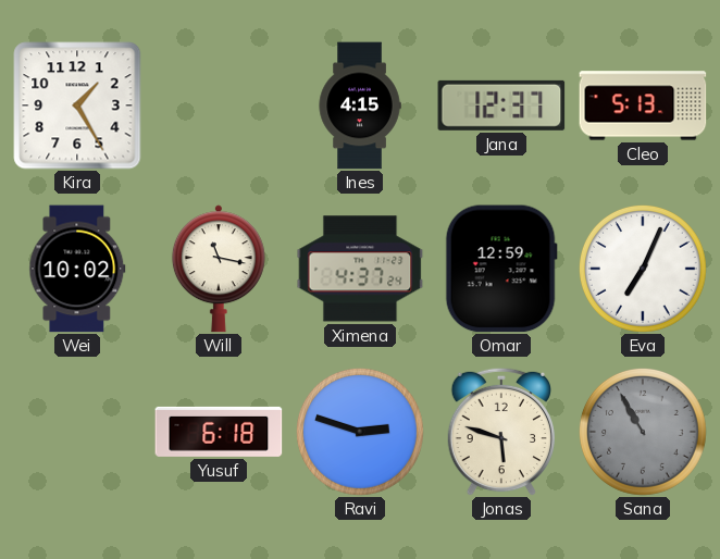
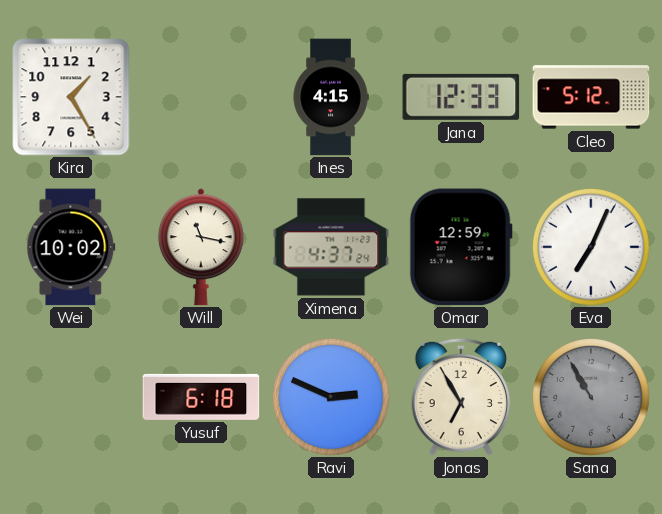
Jana: 12:37 -> 12:33
Cleo: 5:13 -> 5:12
Ravi: 2:48 -> 2:49
Jonas: 5:48 -> 6:55
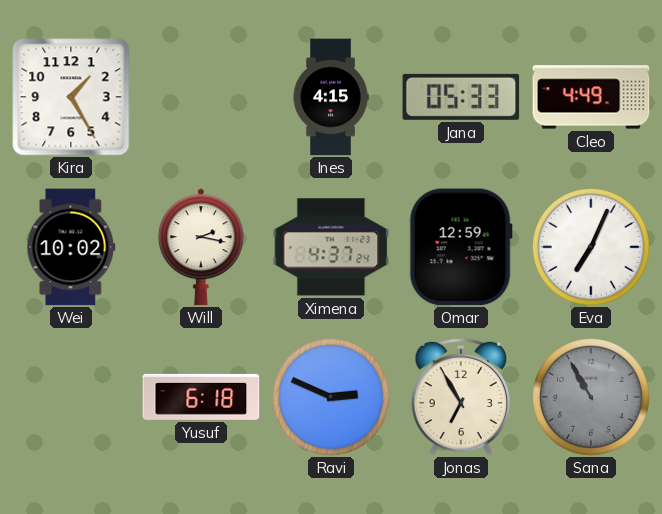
Jana: 12:33 -> 05:33
Cleo: 5:12 -> 4:49
Will: 11:17 -> 2:17
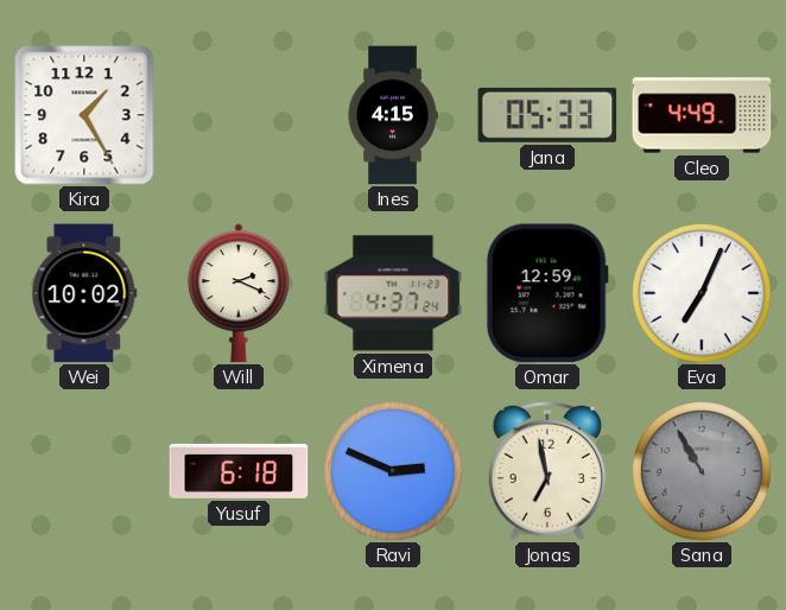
Will: 2:17 -> 2:19
Jonas: 6:55 -> 6:58
